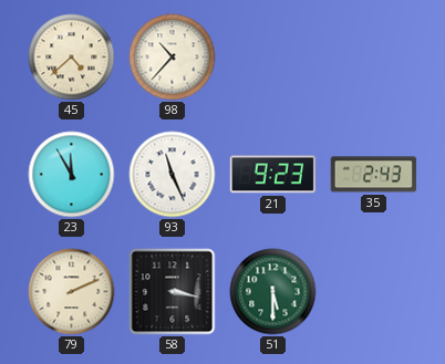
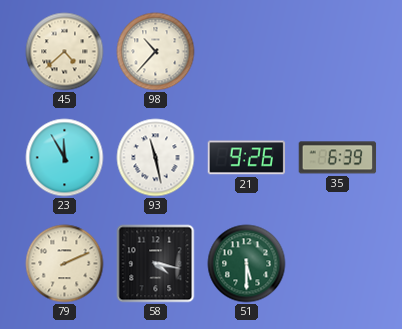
93: 11:26 -> 11:28
21: 9:23 -> 9:26
35: 2:43 -> 6:39
58: 3:17 -> 4:17
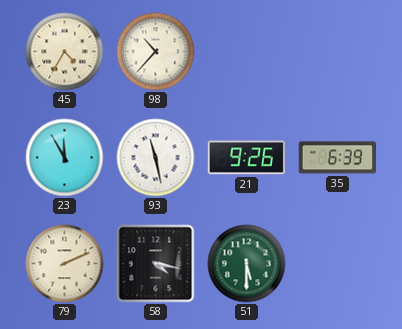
45: 4:38 -> 4:35
